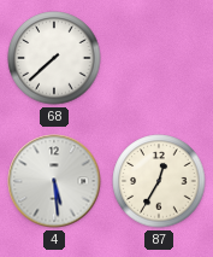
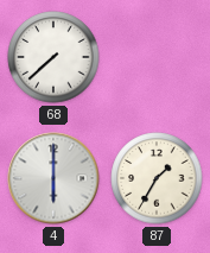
4: 5:29 -> 6:00
87: 12:35 -> 1:35
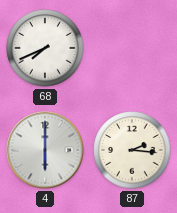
68: 7:38 -> 7:41
87: 1:35 -> 2:16
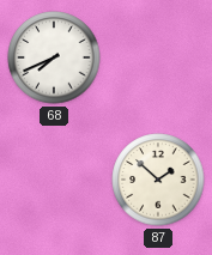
4: 6:00 -> none
87: 2:16 -> 1:52
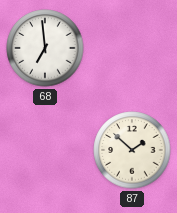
68: 7:41 -> 6:59
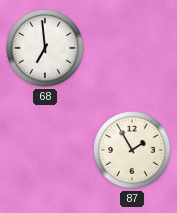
87: 1:52 -> 1:55
